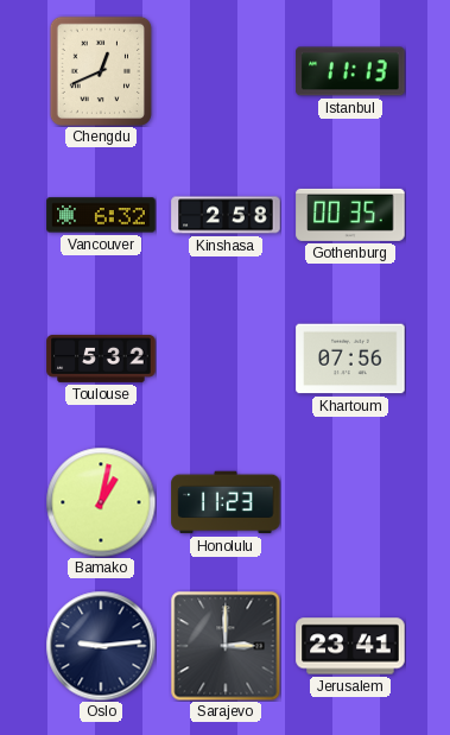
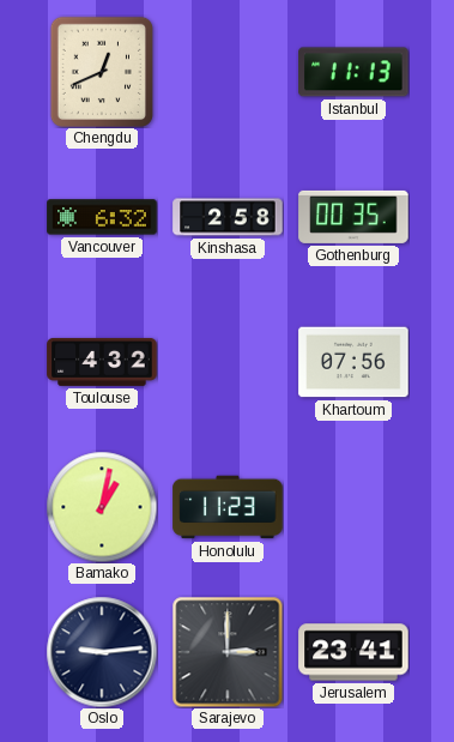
Toulouse: 5:32 -> 4:32
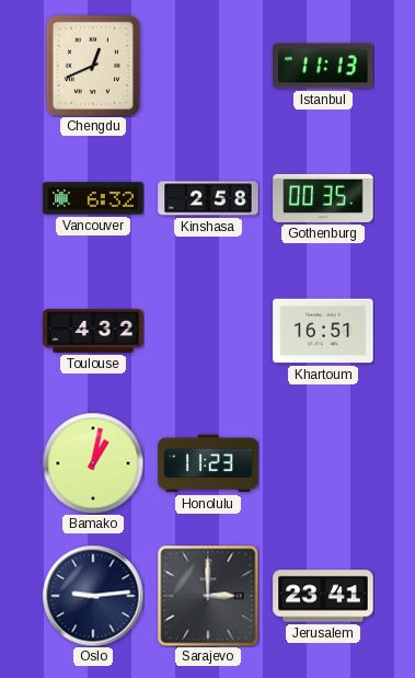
Khartoum: 07:56 -> 16:51
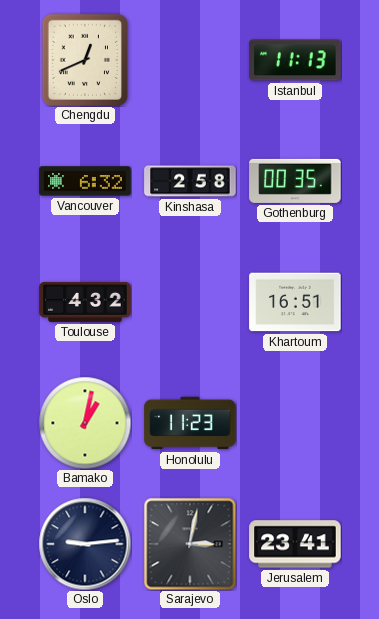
Sarajevo: 3:00 -> 3:02
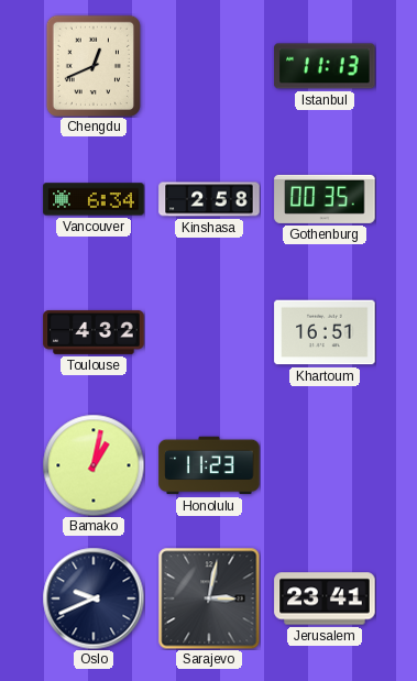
Vancouver: 6:32 -> 6:34
Oslo: 9:14 -> 9:41
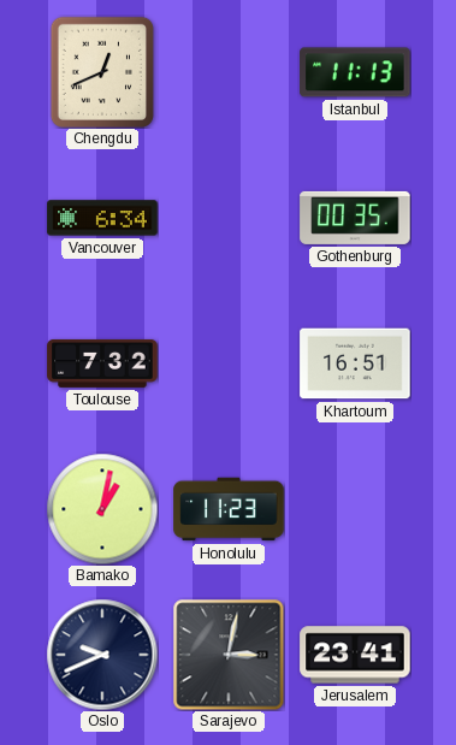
Kinshasa: 2:58 -> none
Toulouse: 4:32 -> 7:32
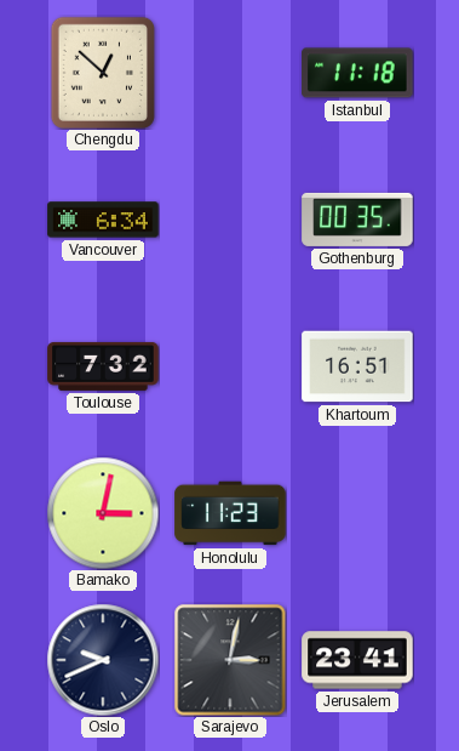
Chengdu: 12:41 -> 12:52
Istanbul: 11:13 -> 11:18
Bamako: 1:02 -> 3:02
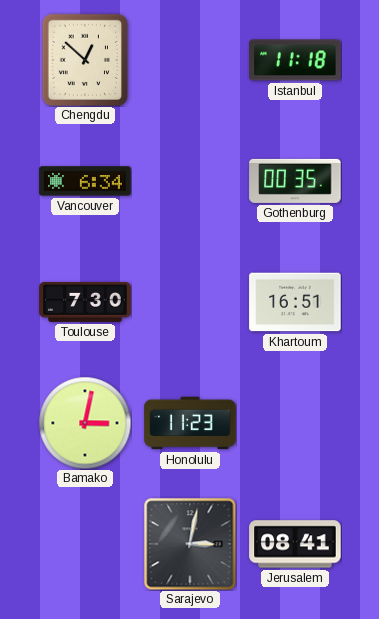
Toulouse: 7:32 -> 7:30
Oslo: 9:41 -> none
Jerusalem: 23:41 -> 08:41
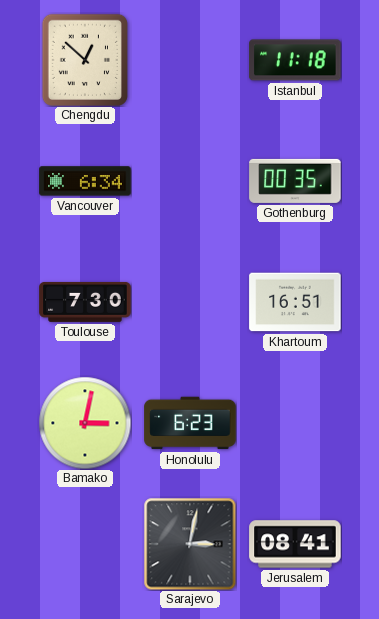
Honolulu: 11:23 -> 6:23
